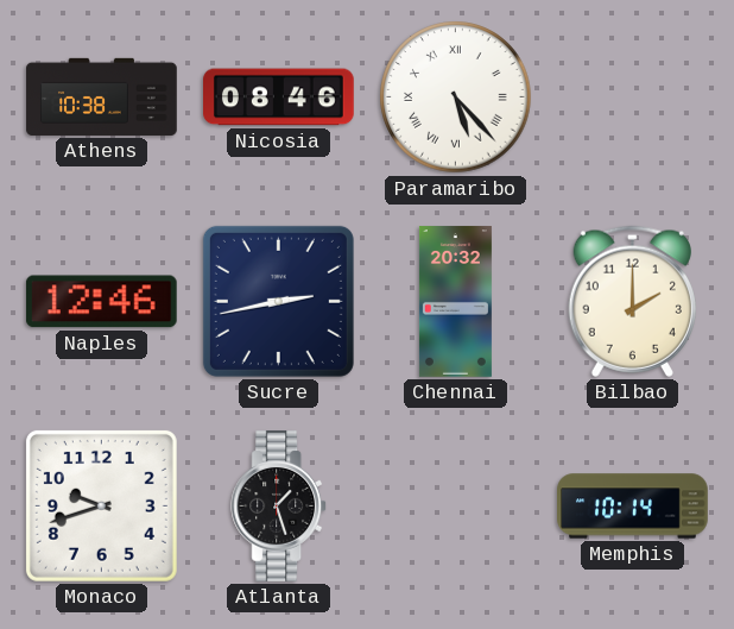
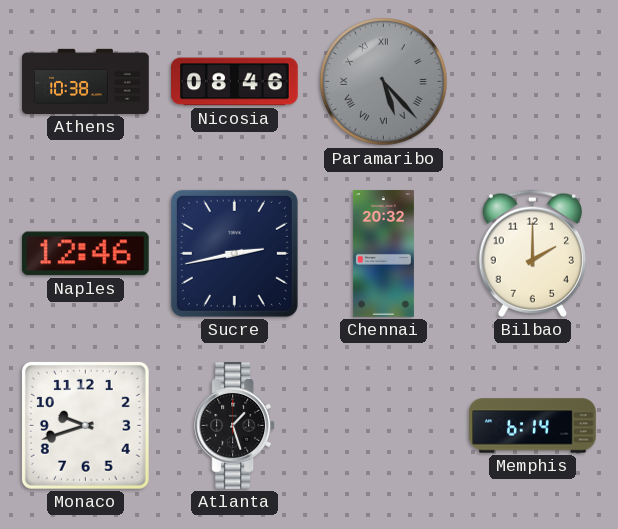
Paramaribo dial: white -> grey
Memphis: 10:14 -> 6:14
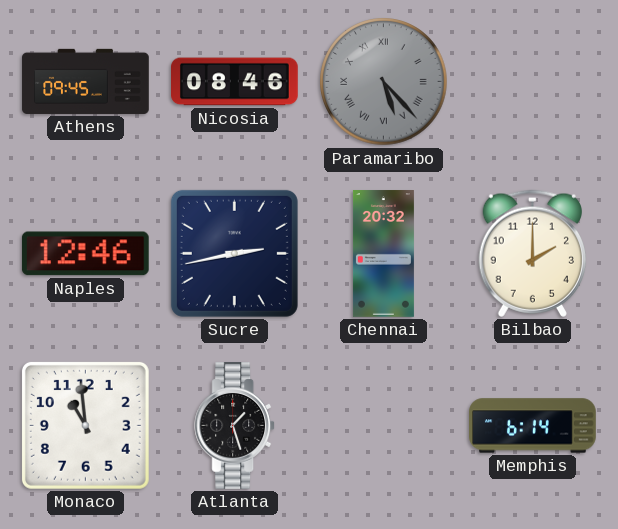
Athens: 10:38 -> 09:45
Monaco: 9:42 -> 10:59
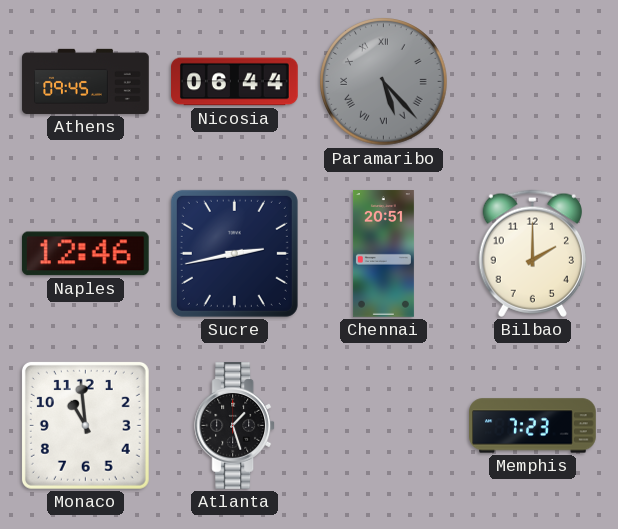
Nicosia: 08:46 -> 06:44
Chennai: 20:32 -> 20:51
Memphis: 6:14 -> 7:23
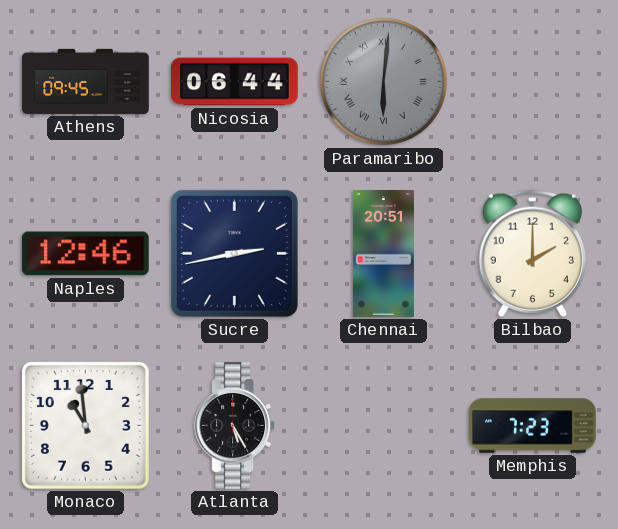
Paramaribo: 5:23 -> 6:01
Atlanta: 1:27 -> 5:25
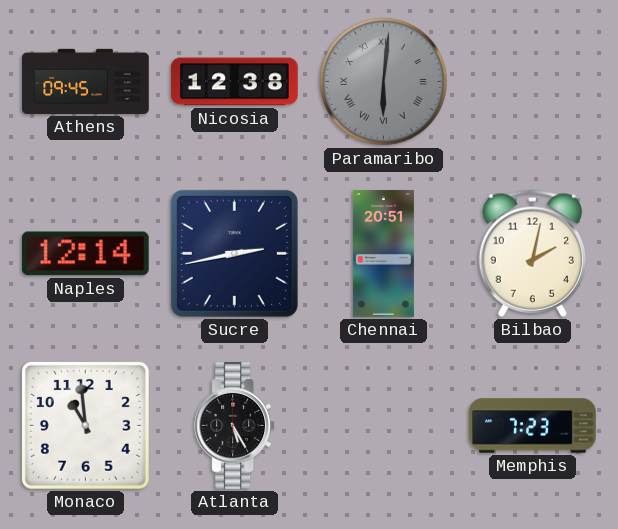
Nicosia: 06:44 -> 12:38
Naples: 12:46 -> 12:14
Bilbao: 2:00 -> 2:02
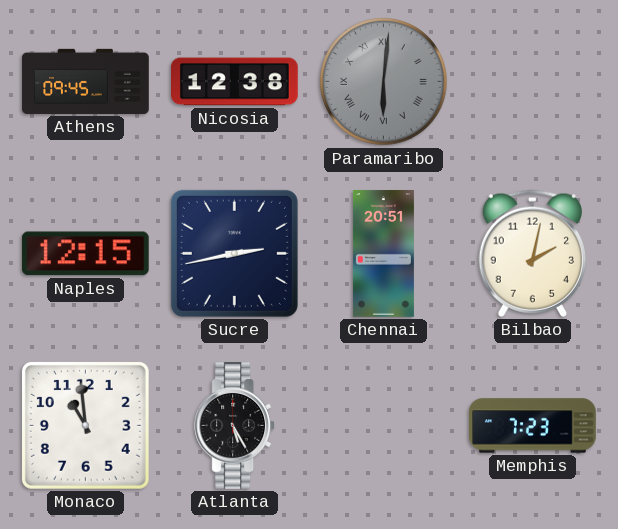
Naples: 12:14 -> 12:15
